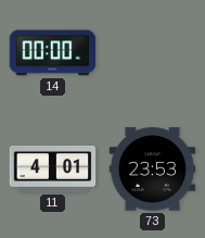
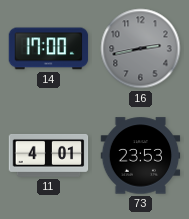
14: 00:00 -> 17:00
16: none -> 2:43
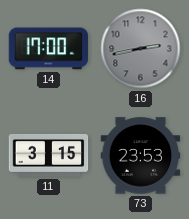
11: 4:01 -> 3:15
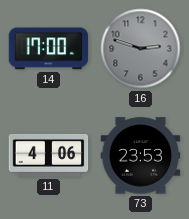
16: 2:43 -> 2:48
11: 3:15 -> 4:06
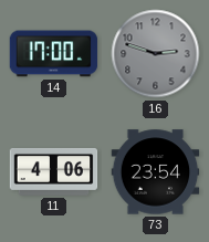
73: 23:53 -> 23:54
